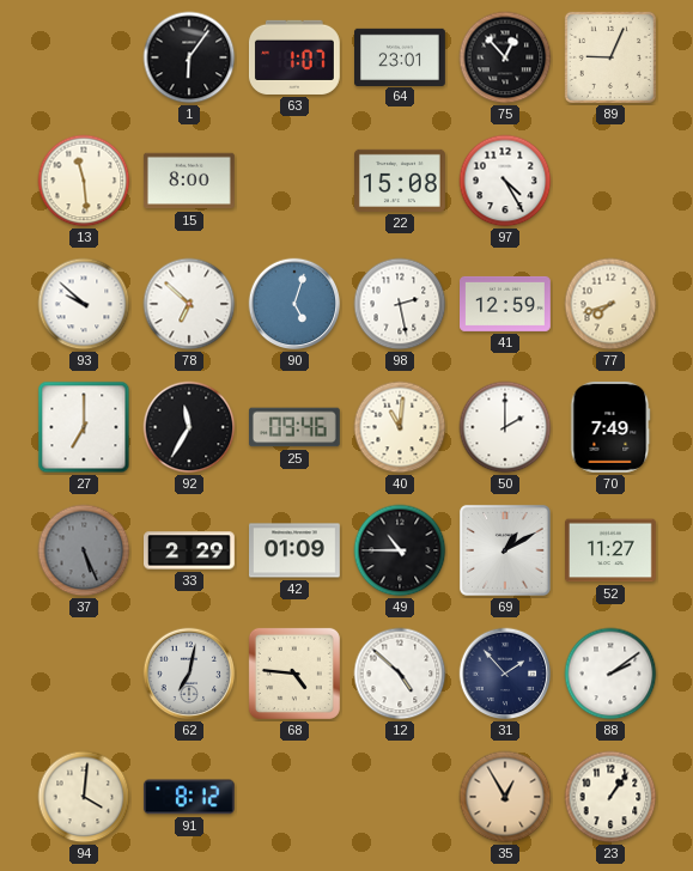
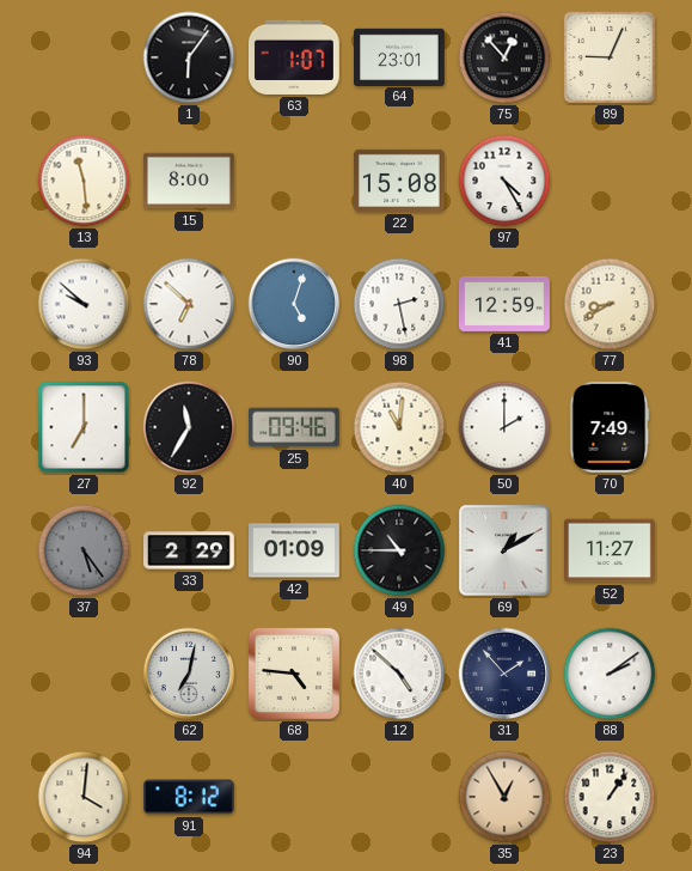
77: 7:42 -> 8:40
37: 5:26 -> 5:24
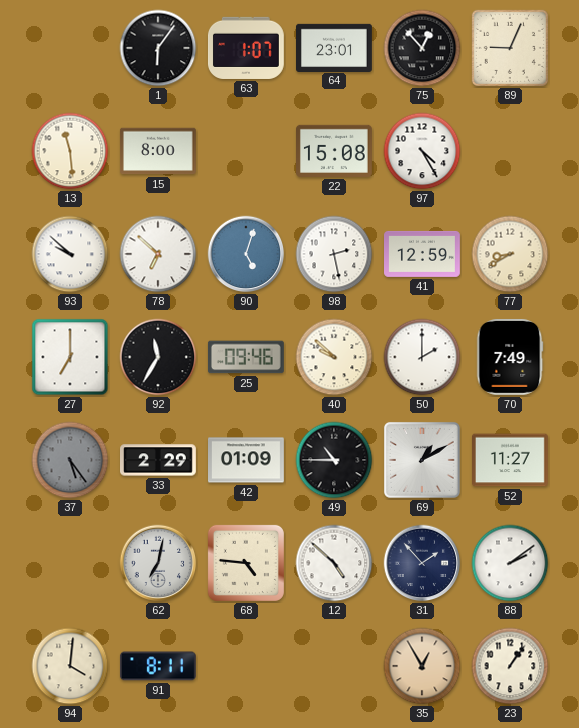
40: 11:01 -> 9:52
91: 8:12 -> 8:11
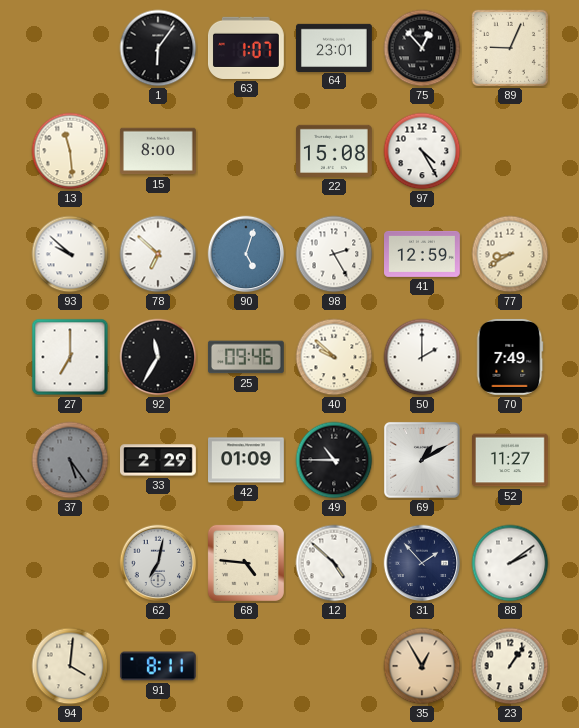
98: 2:28 -> 2:25
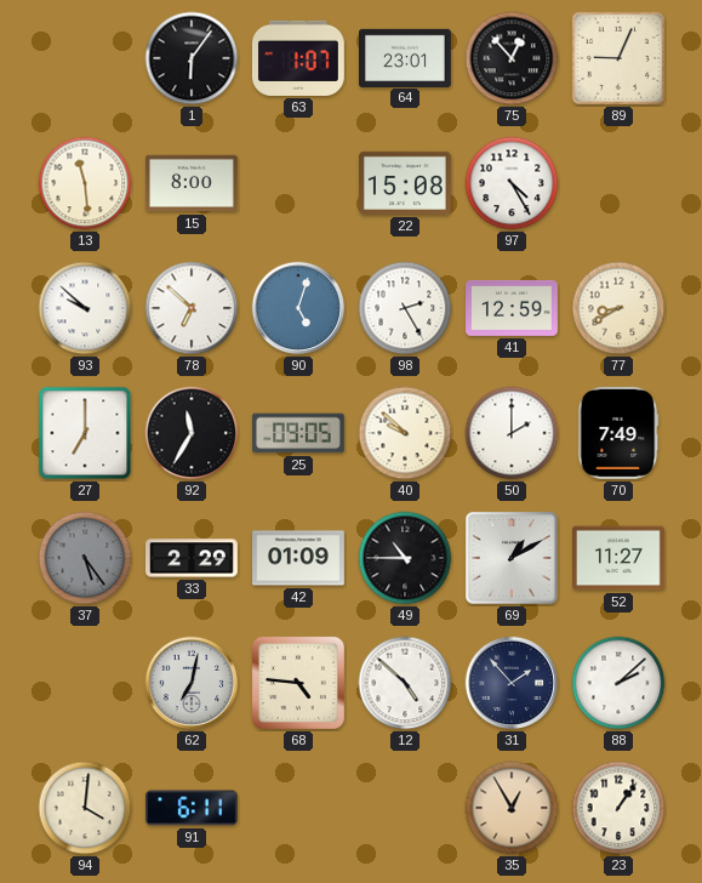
25: 09:46 -> 09:05
88: 2:09 -> 2:08
91: 8:11 -> 6:11
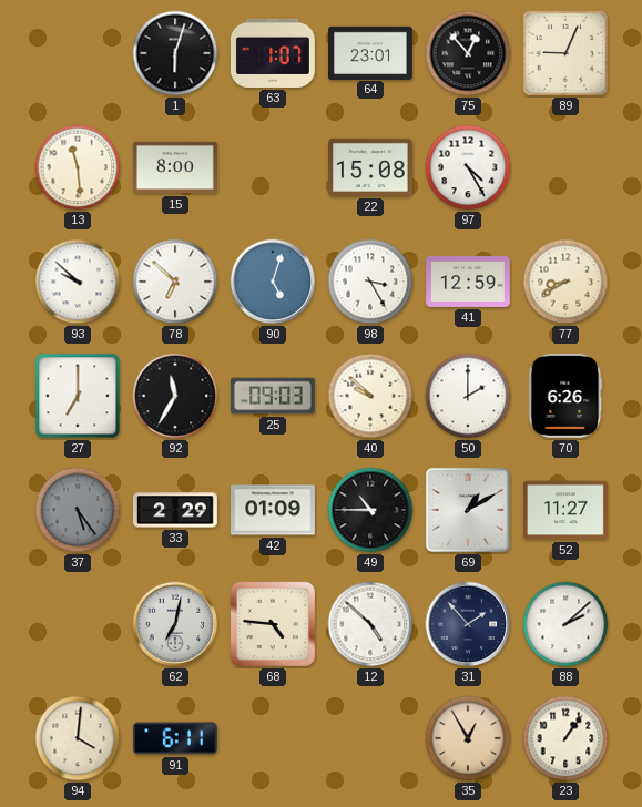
1: 6:06 -> 6:03
98: 2:25 -> 3:25
25: 09:05 -> 09:03
70: 7:49 -> 6:26
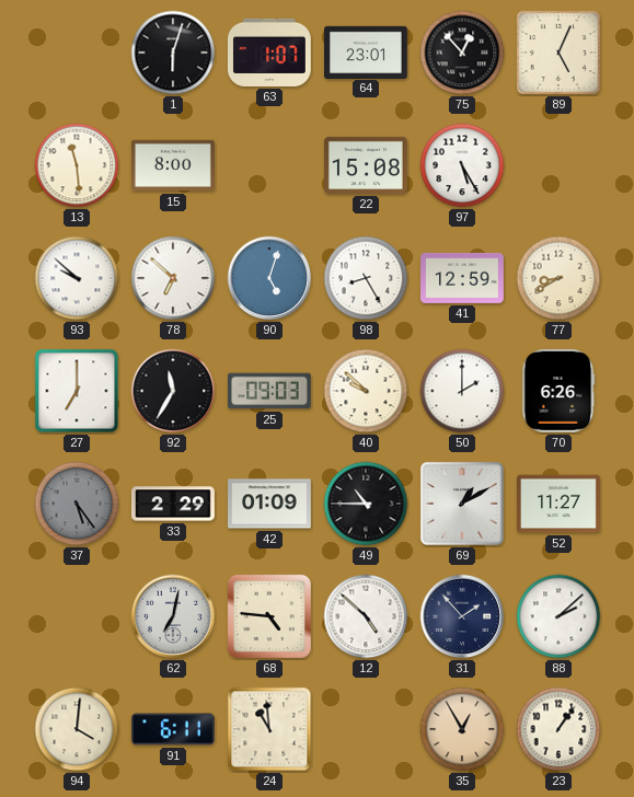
89: 9:04 -> 5:04
97: 4:25 -> 5:25
98: 3:25 -> 8:25
24: none -> 10:59
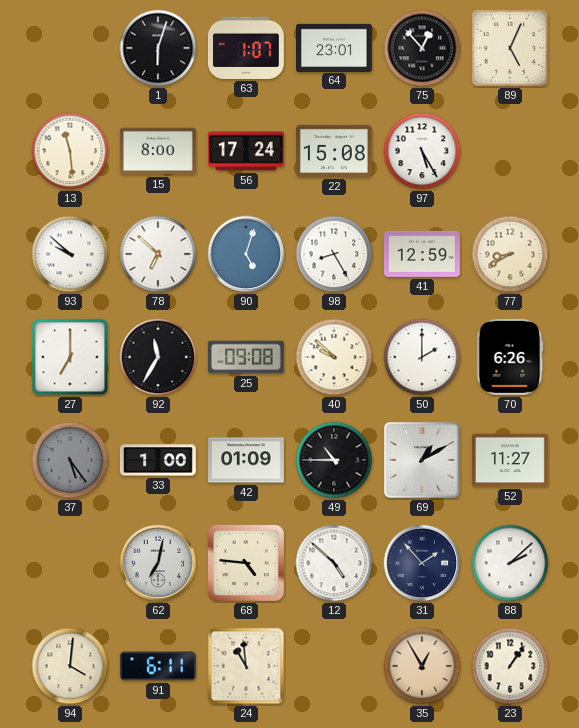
56: none -> 17:24
25: 09:03 -> 09:08
33: 2:29 -> 1:00
